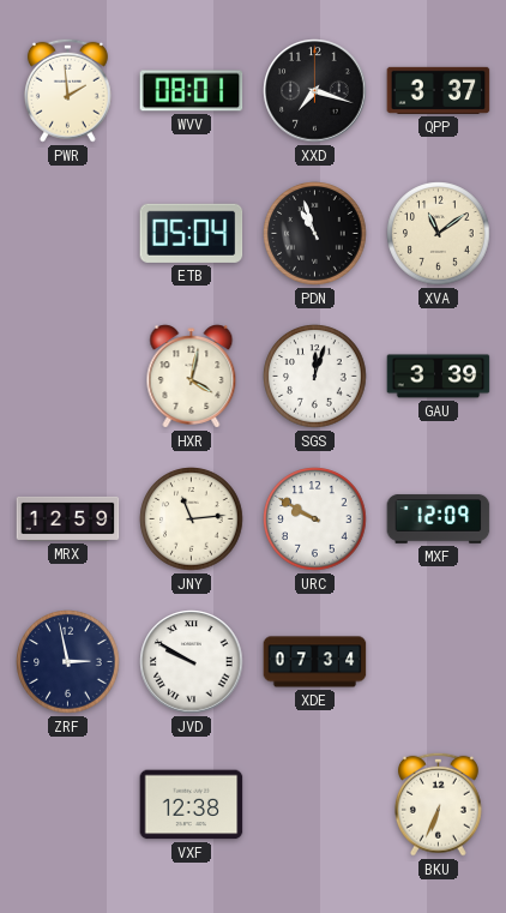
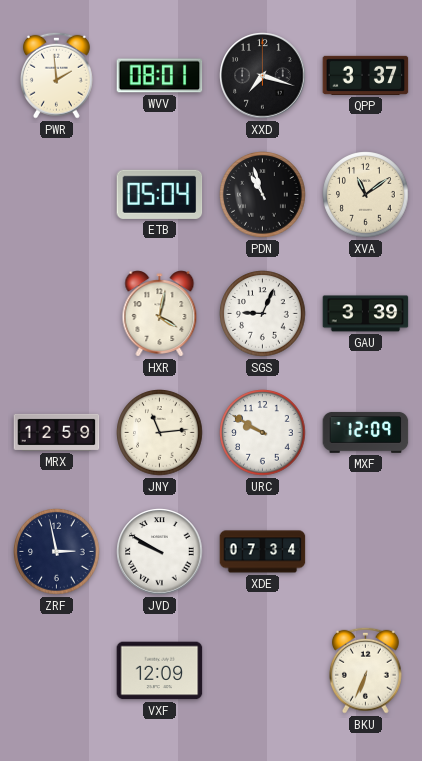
SGS: 12:03 -> 9:04
VXF: 12:38 -> 12:09
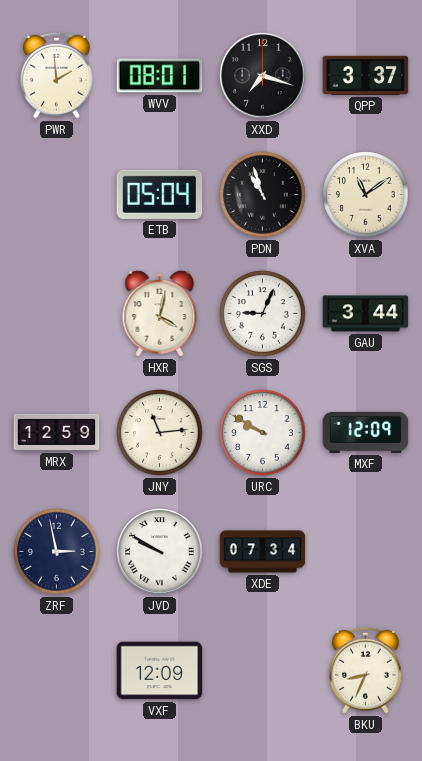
GAU: 3:39 -> 3:44
BKU: 6:34 -> 8:34
